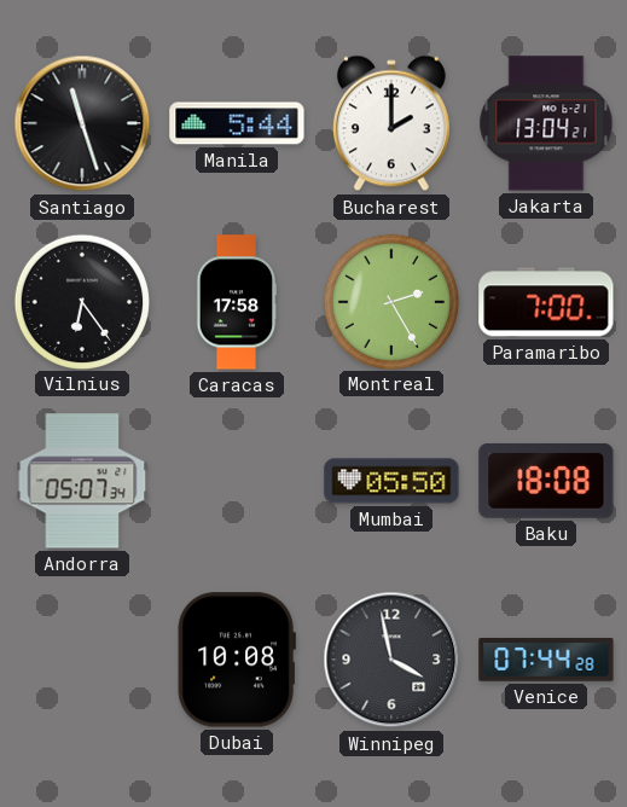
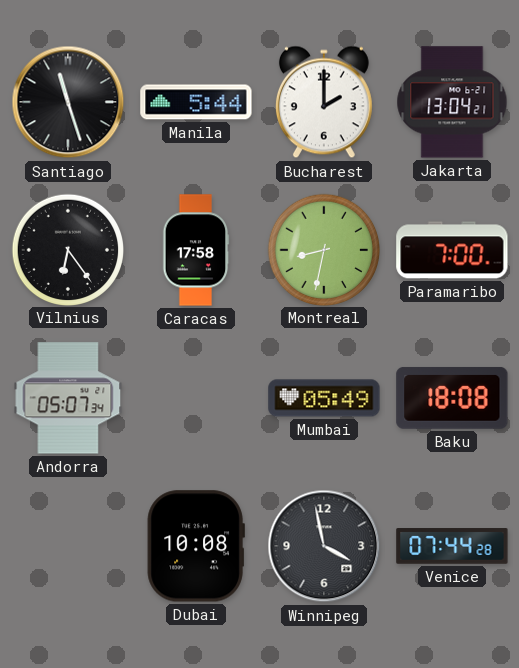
Montreal: 2:25 -> 8:32
Mumbai: 05:50 -> 05:49
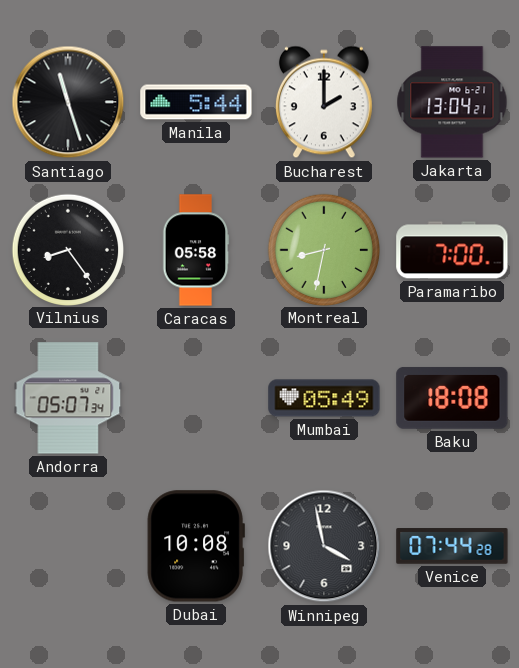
Vilnius: 6:24 -> 8:24
Caracas: 17:58 -> 05:58
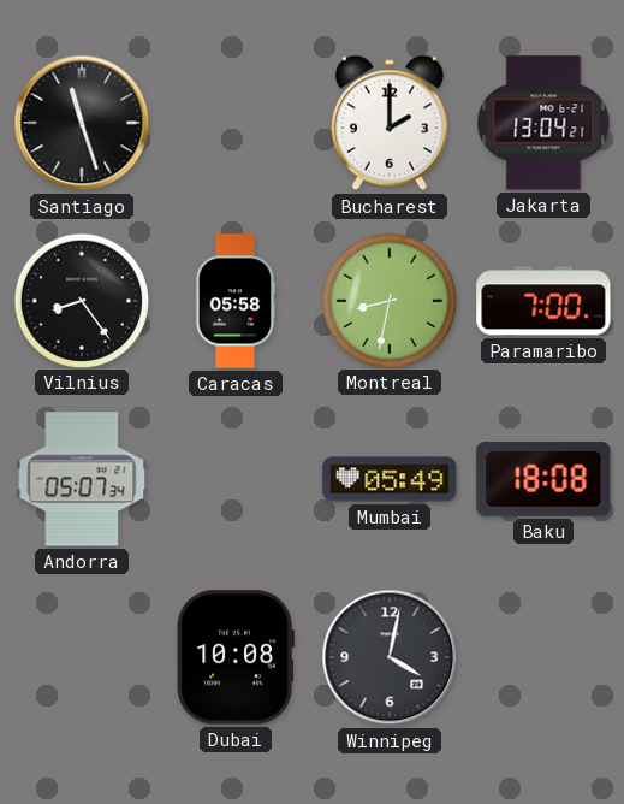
Manila: 5:44 -> none
Winnipeg: 3:58 -> 4:02
Venice: 07:44 -> none
